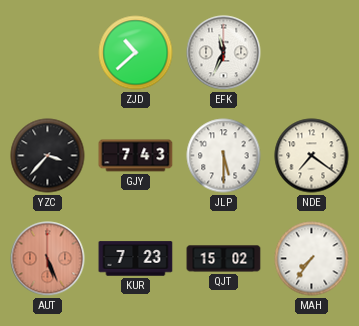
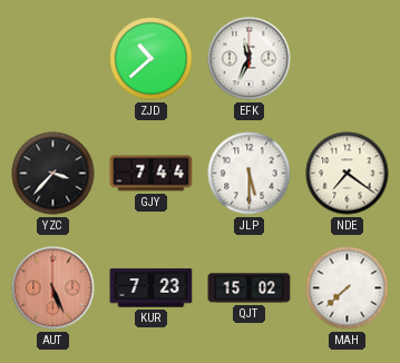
GJY: 7:43 -> 7:44
MAH: 7:36 -> 7:38
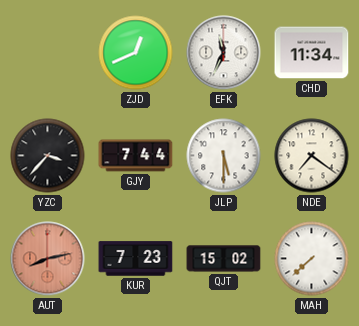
ZJD: 10:38 -> 12:41
CHD: none -> 11:34
AUT: 5:26 -> 8:13
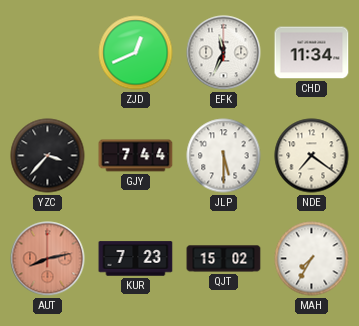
MAH: 7:38 -> 7:35
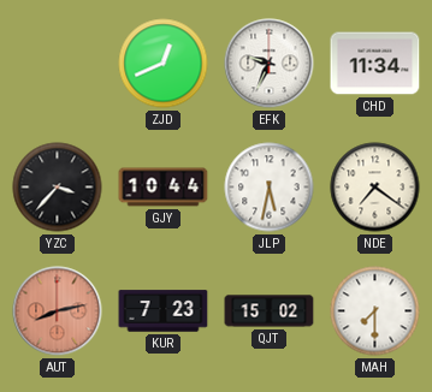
EFK: 11:34 -> 9:34
GJY: 7:44 -> 10:44
JLP: 5:30 -> 5:32
MAH: 7:35 -> 7:30
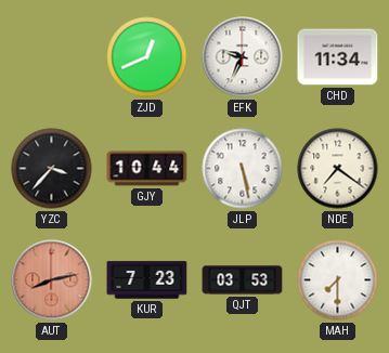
JLP: 5:32 -> 5:28
QJT: 15:02 -> 03:53
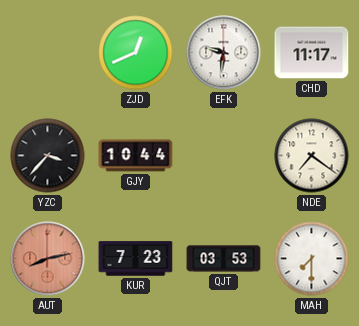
EFK: 9:34 -> 9:31
CHD: 11:34 -> 11:17
JLP: 5:28 -> none
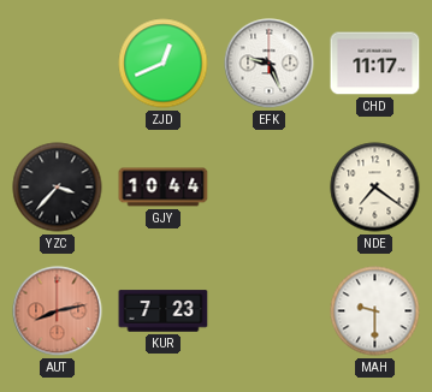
EFK: 9:31 -> 9:26
QJT: 03:53 -> none
MAH: 7:30 -> 9:30
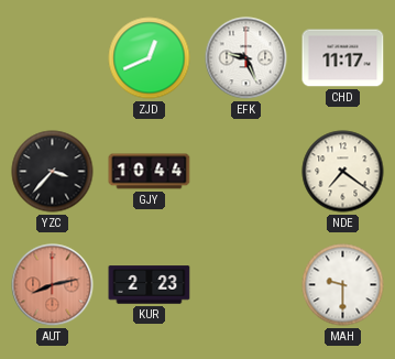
KUR: 7:23 -> 2:23
